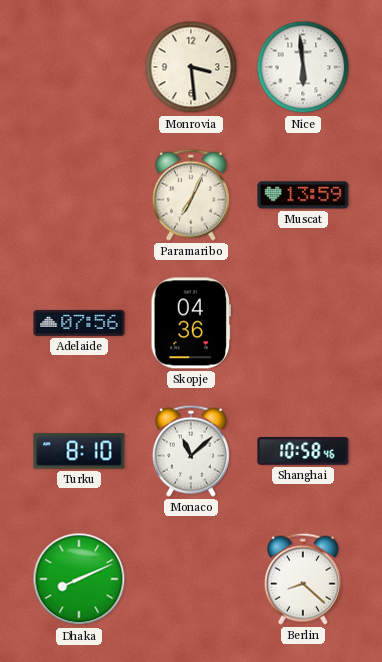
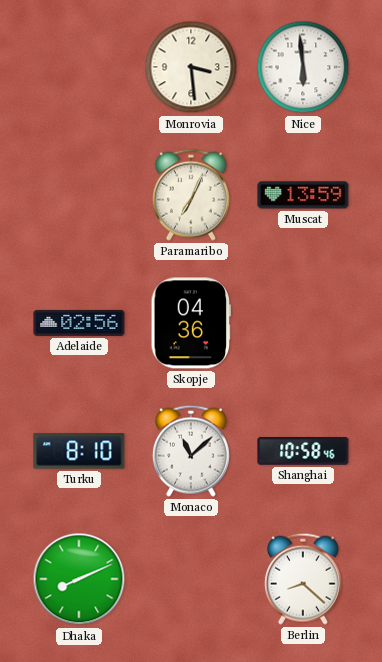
Adelaide: 07:56 -> 02:56
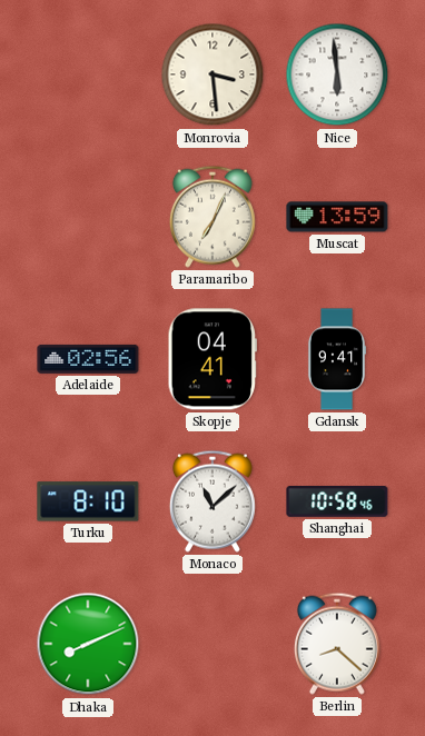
Skopje: 04:36 -> 04:41
Gdansk: none -> 9:41
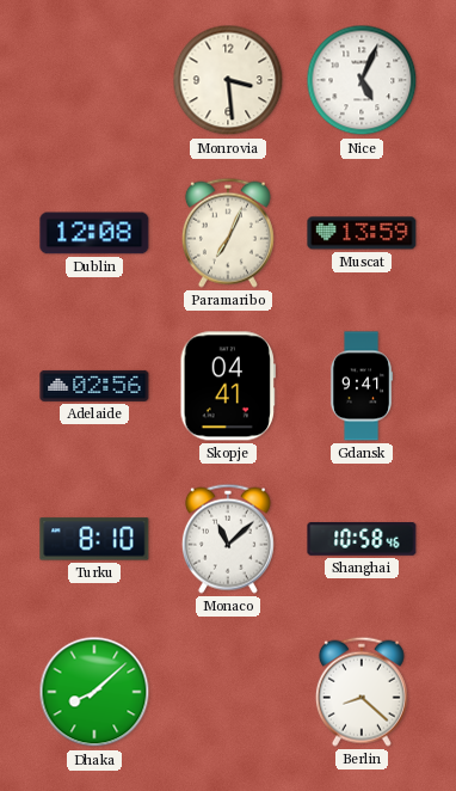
Nice: 5:59 -> 5:04
Dublin: none -> 12:08
Dhaka: 8:11 -> 8:08
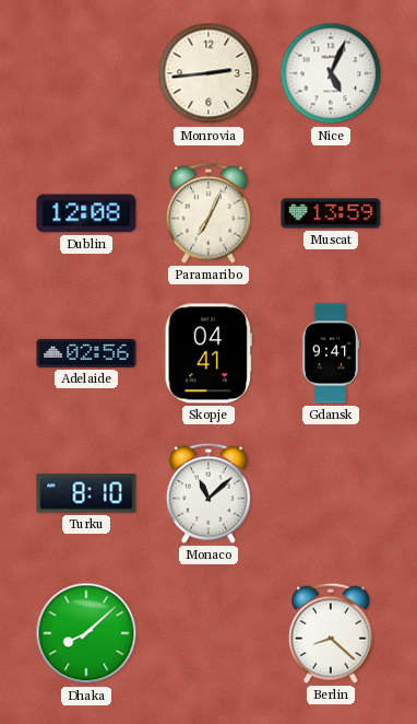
Monrovia: 3:29 -> 2:44
Shanghai: 10:58 -> none
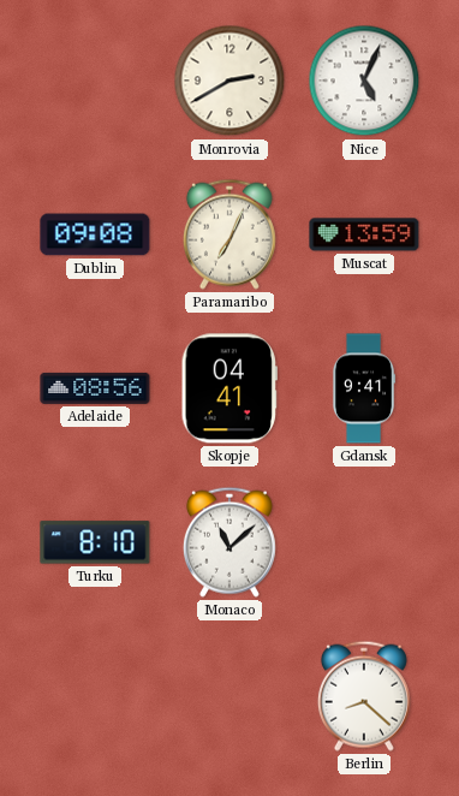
Monrovia: 2:44 -> 2:40
Dublin: 12:08 -> 09:08
Adelaide: 02:56 -> 08:56
Dhaka: 8:08 -> none
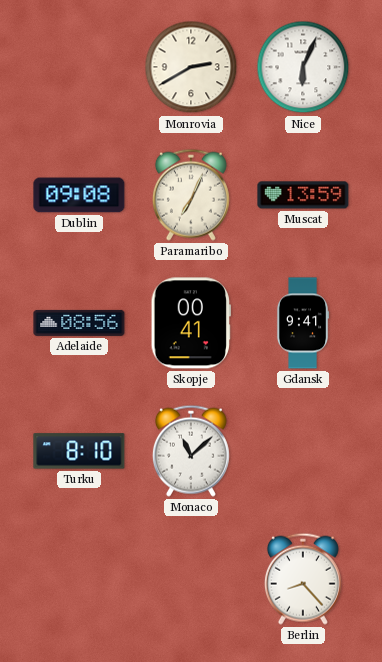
Nice: 5:04 -> 6:04
Skopje: 04:41 -> 00:41
Berlin: 8:22 -> 8:23
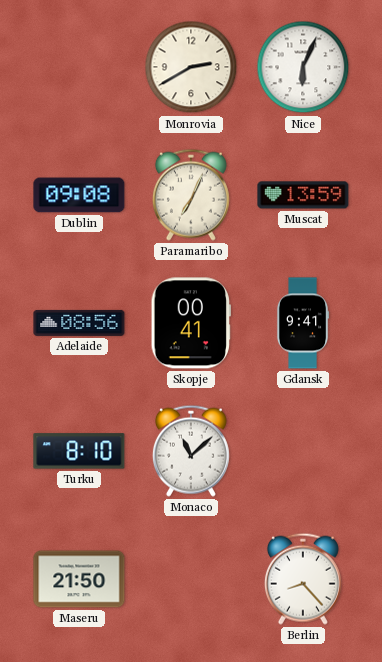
Maseru: none -> 21:50
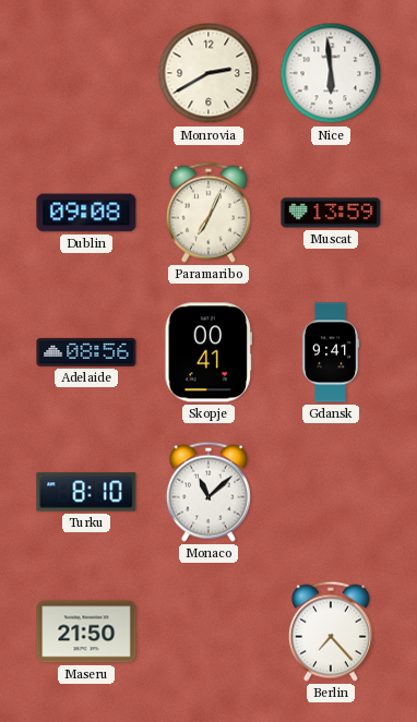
Nice: 6:04 -> 5:59
Berlin: 8:23 -> 7:23
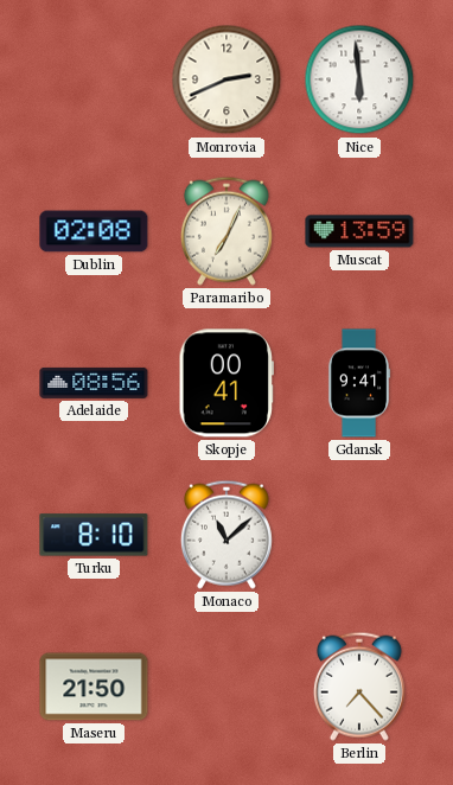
Monrovia: 2:40 -> 2:41
Dublin: 09:08 -> 02:08
